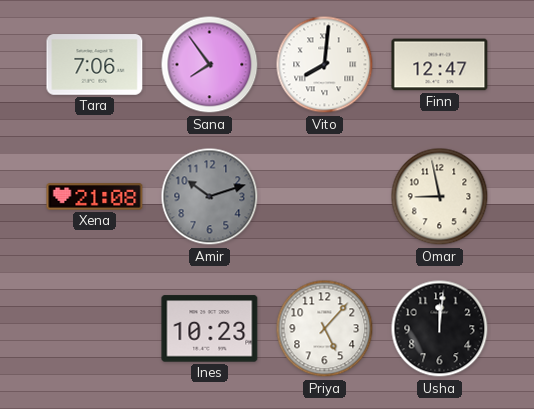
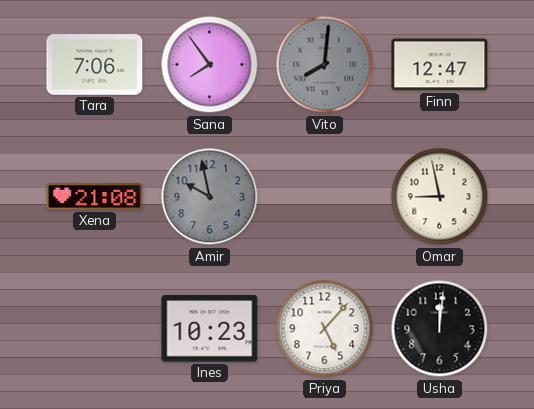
Vito dial: white -> grey
Amir: 10:12 -> 9:58
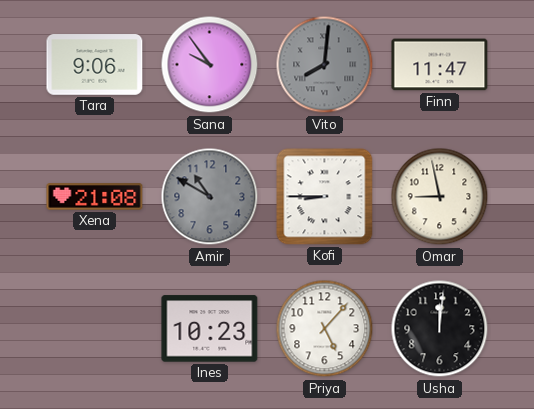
Tara: 7:06 -> 9:06
Sana: 7:54 -> 9:54
Finn: 12:47 -> 11:47
Amir: 9:58 -> 10:50
Kofi: none -> 8:45
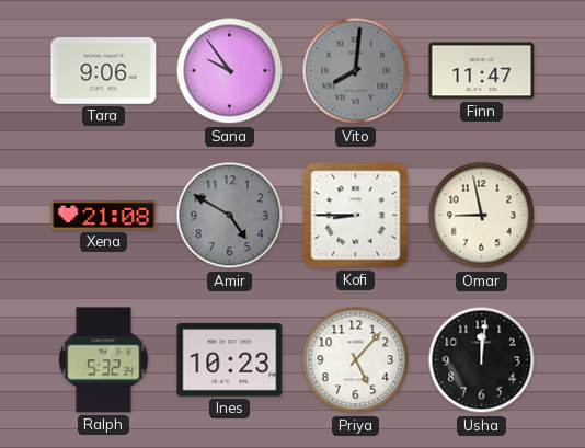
Amir: 10:50 -> 4:50
Ralph: none -> 5:32
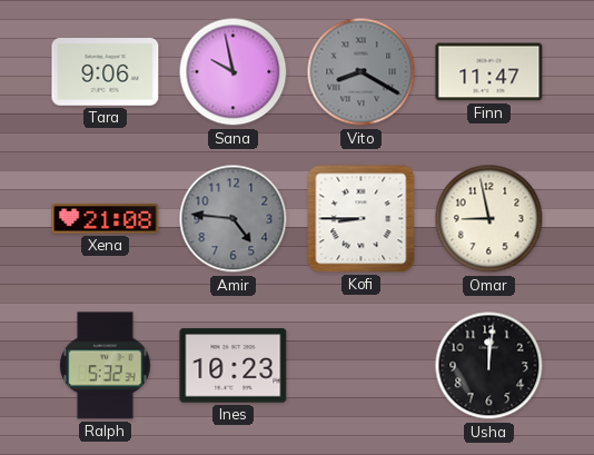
Sana: 9:54 -> 9:58
Vito: 8:01 -> 8:20
Amir: 4:50 -> 4:46
Priya: 5:07 -> none
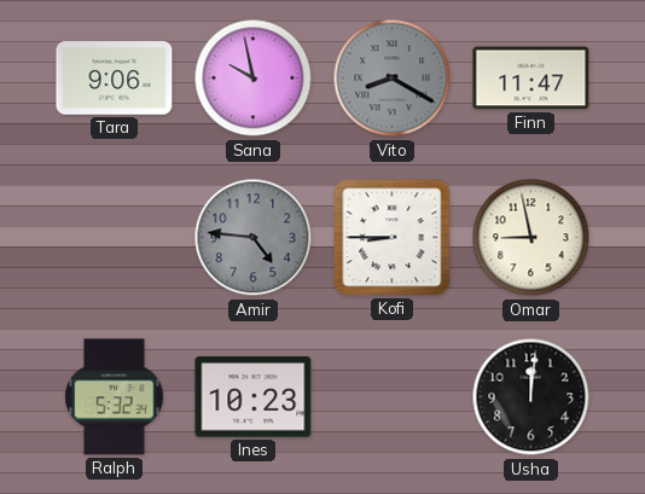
Xena: 21:08 -> none
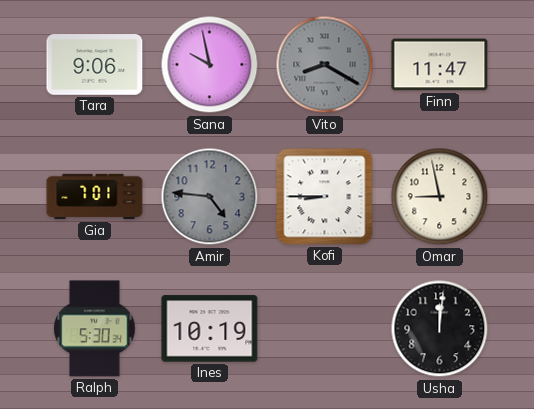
Gia: none -> 7:01
Ralph: 5:32 -> 5:30
Ines: 10:23 -> 10:19
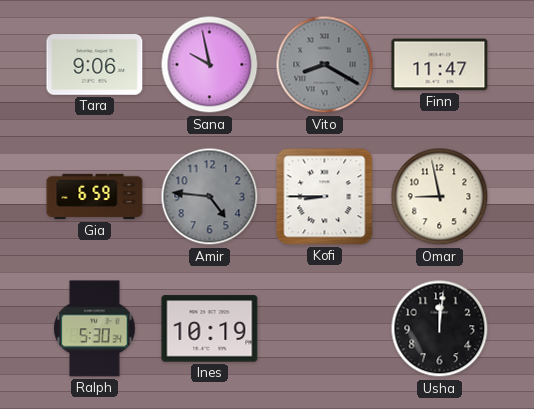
Gia: 7:01 -> 6:59
